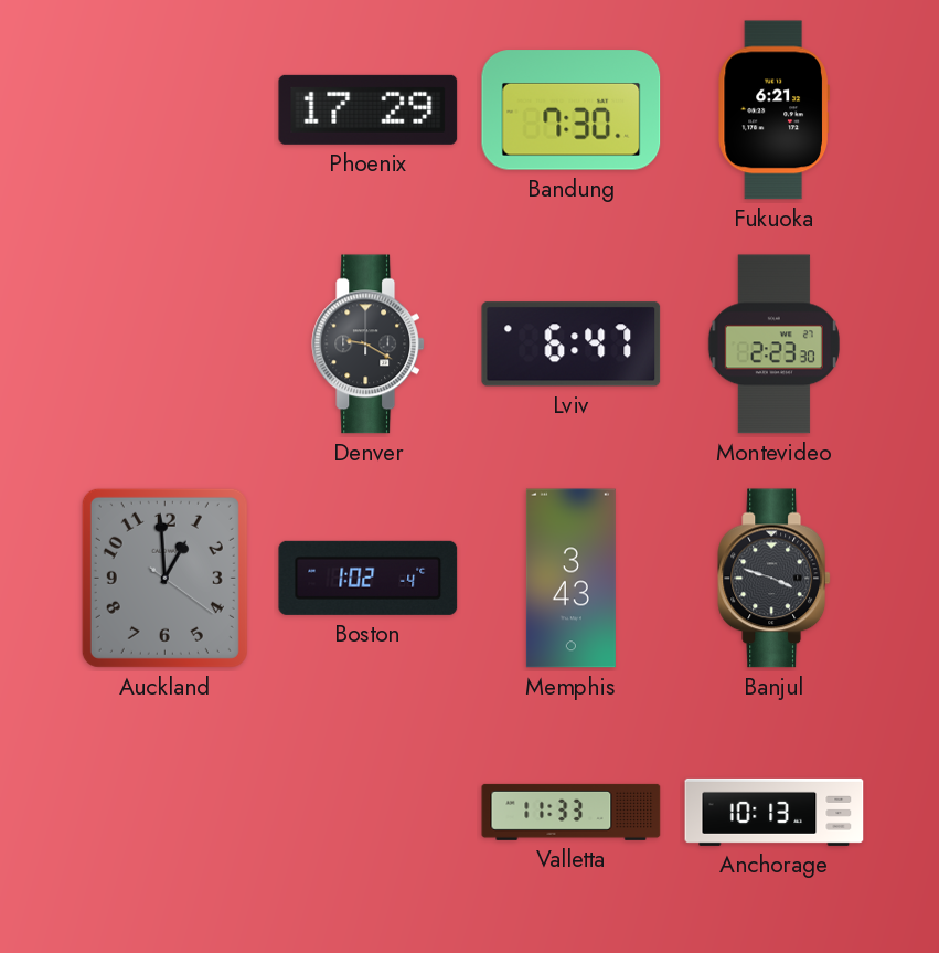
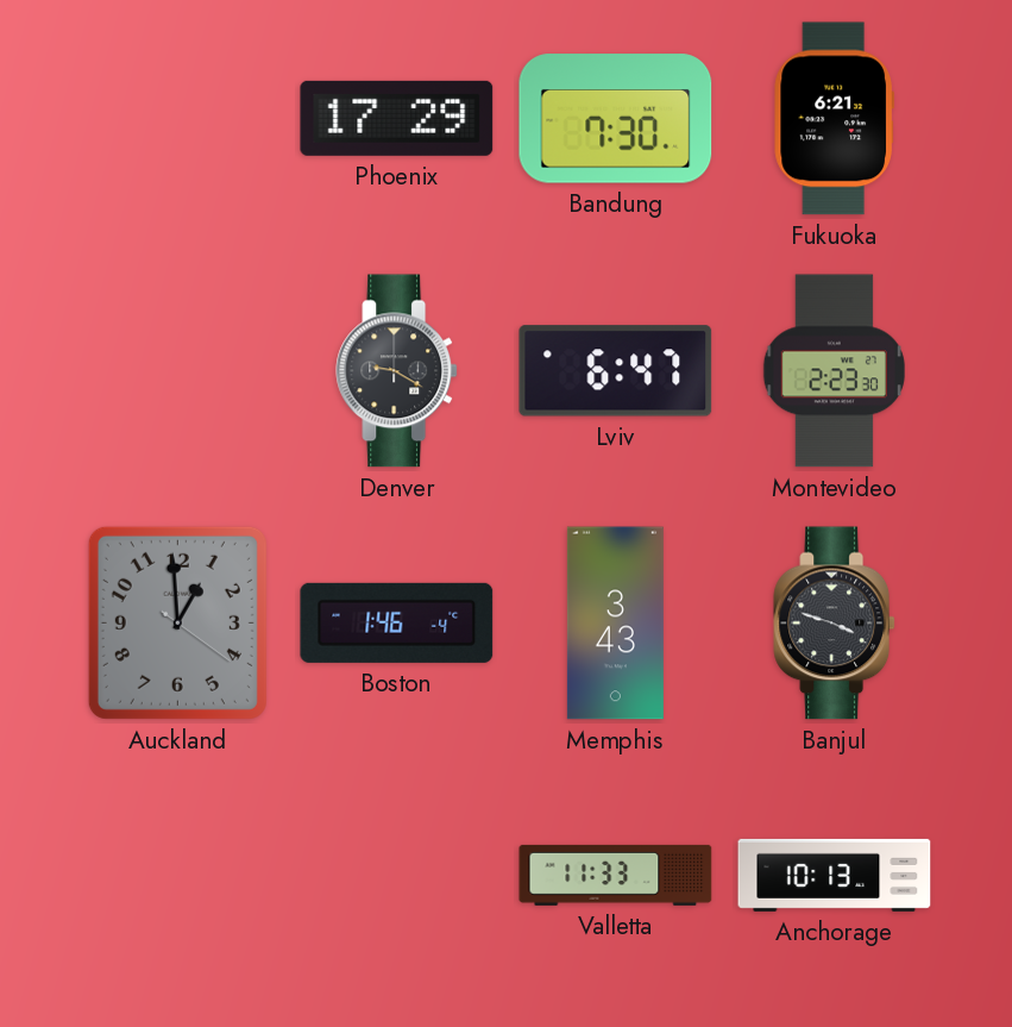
Boston: 1:02 -> 1:46
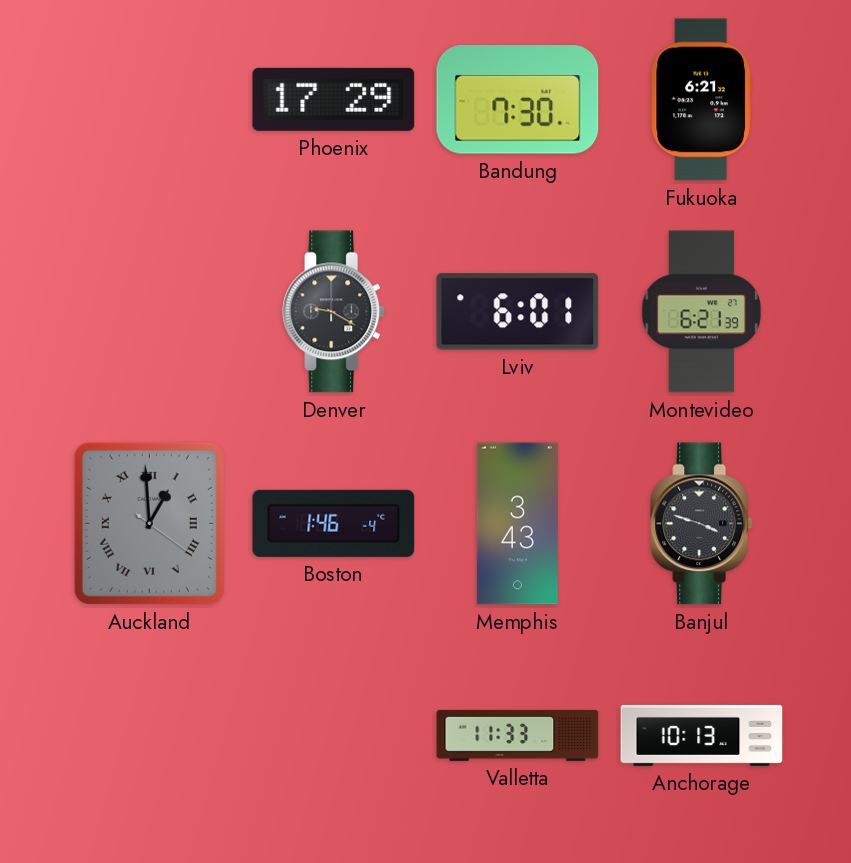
Lviv: 6:47 -> 6:01
Montevideo: 2:23 -> 6:21
Auckland numerals: Arabic -> Roman
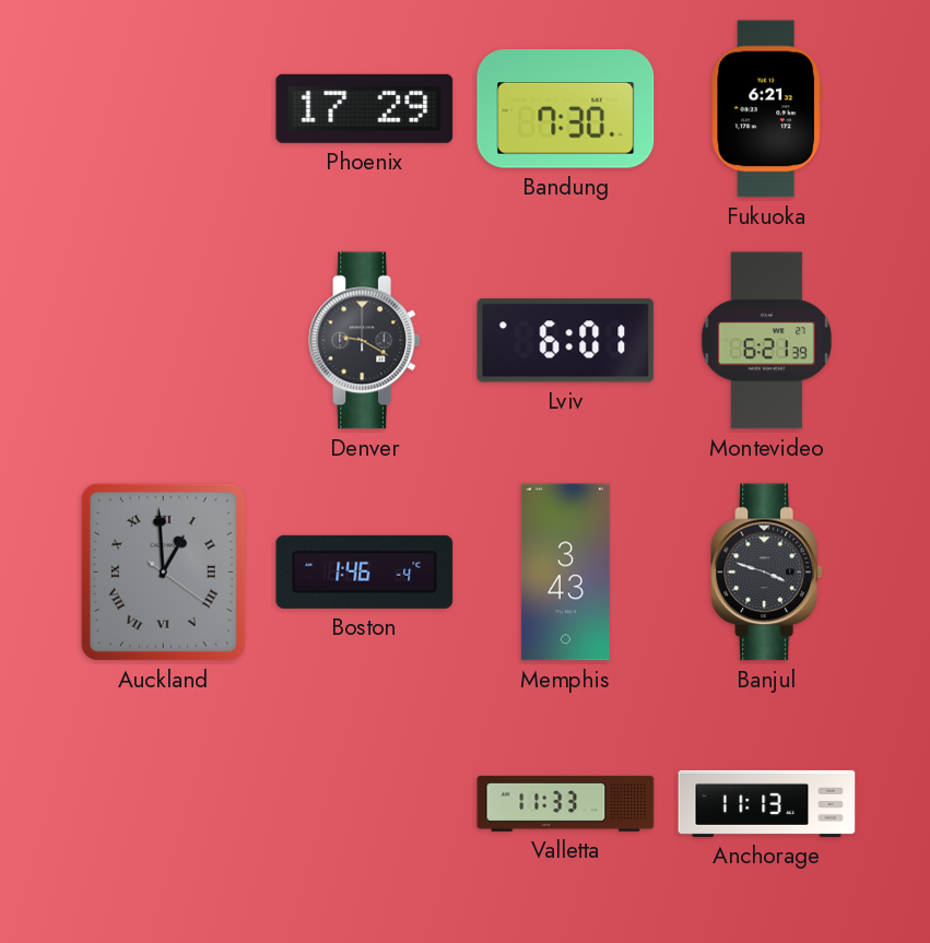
Anchorage: 10:13 -> 11:13
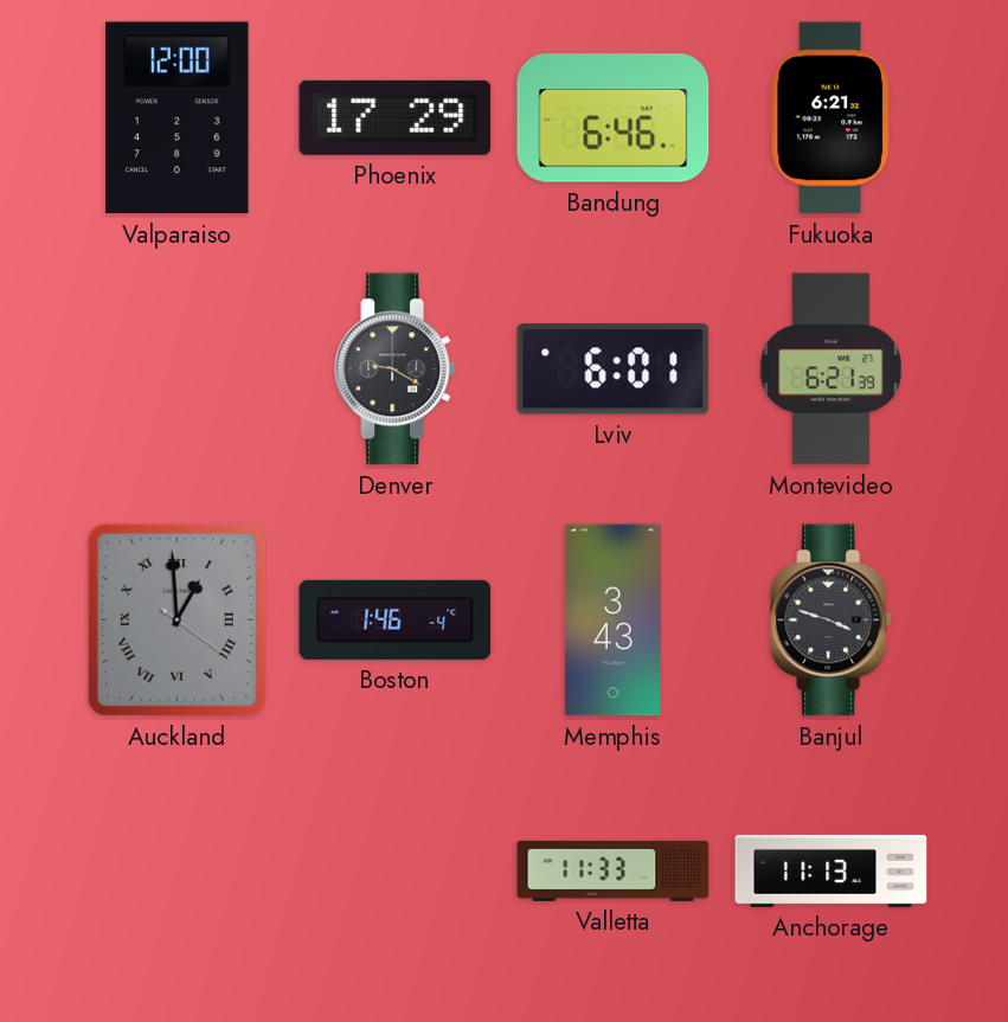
Valparaiso: none -> 12:00
Bandung: 7:30 -> 6:46
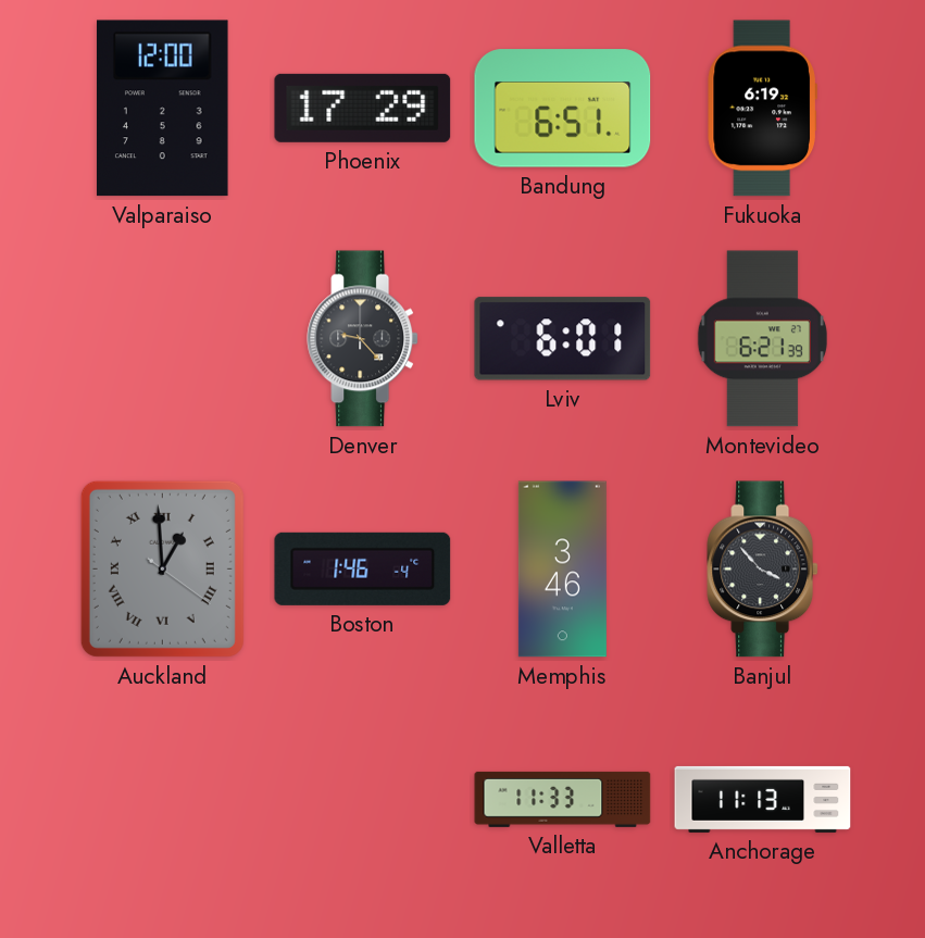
Bandung: 6:46 -> 6:51
Fukuoka: 6:21 -> 6:19
Denver: 9:20 -> 9:23
Memphis: 3:43 -> 3:46
Banjul: 3:48 -> 3:53
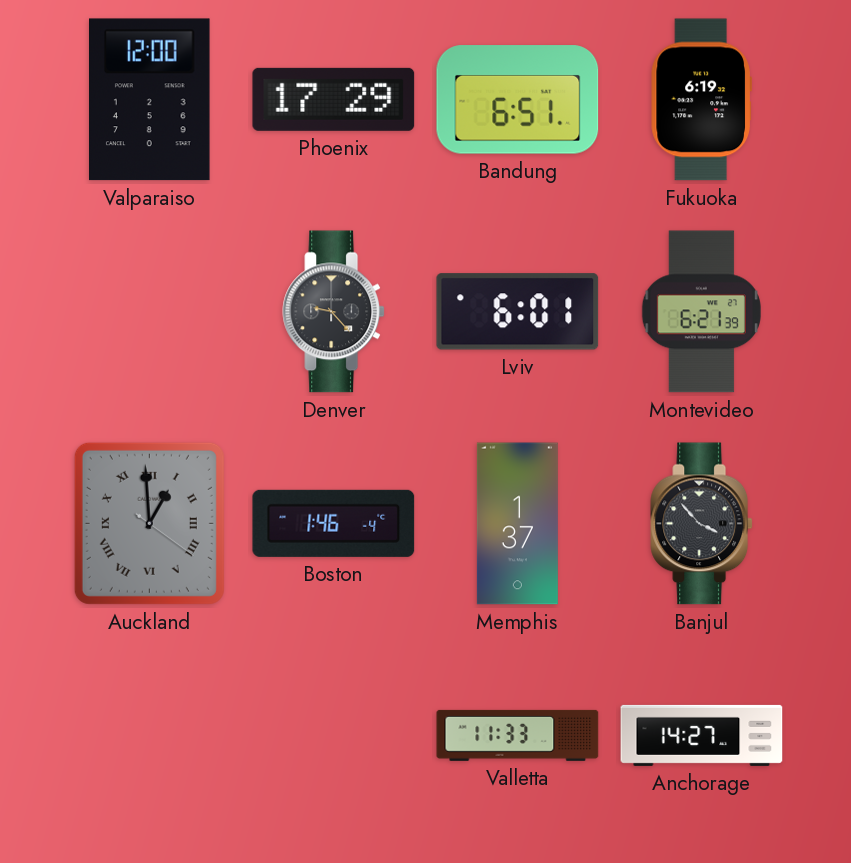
Memphis: 3:46 -> 1:37
Anchorage: 11:13 -> 14:27
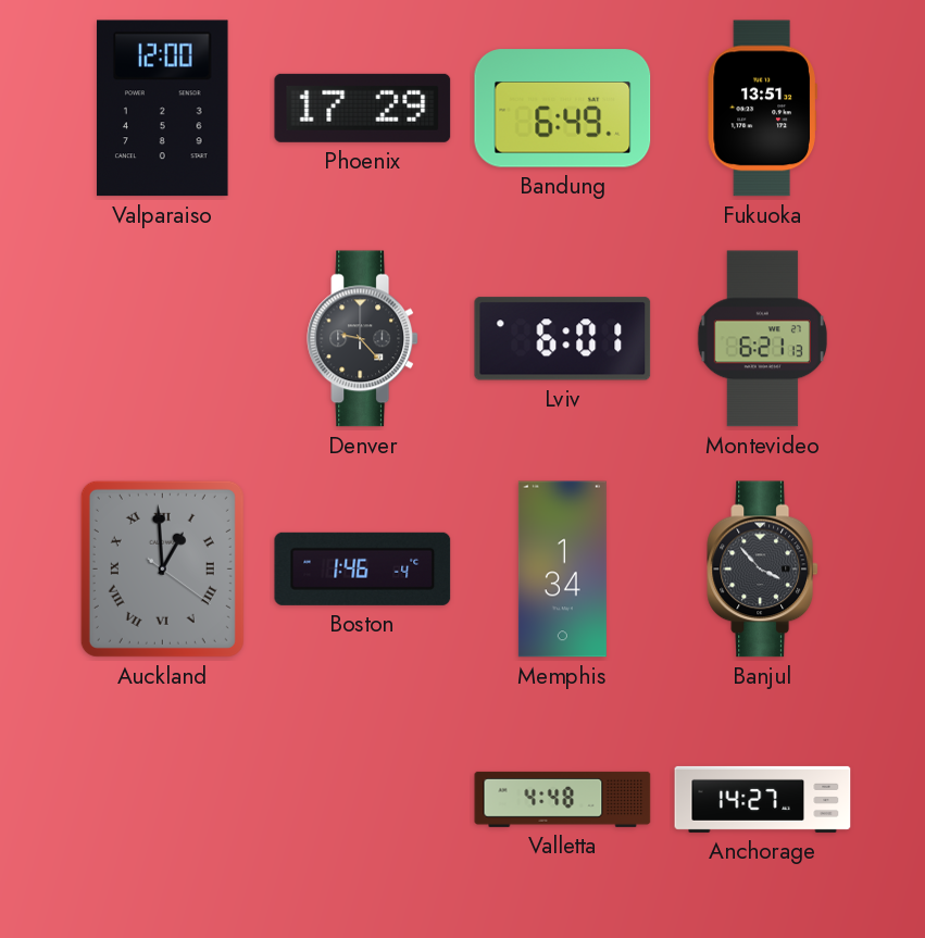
Bandung: 6:51 -> 6:49
Fukuoka: 6:19 -> 13:51
Montevideo: 6:21:39 -> 6:21:13
Memphis: 1:37 -> 1:34
Valletta: 11:33 -> 4:48
